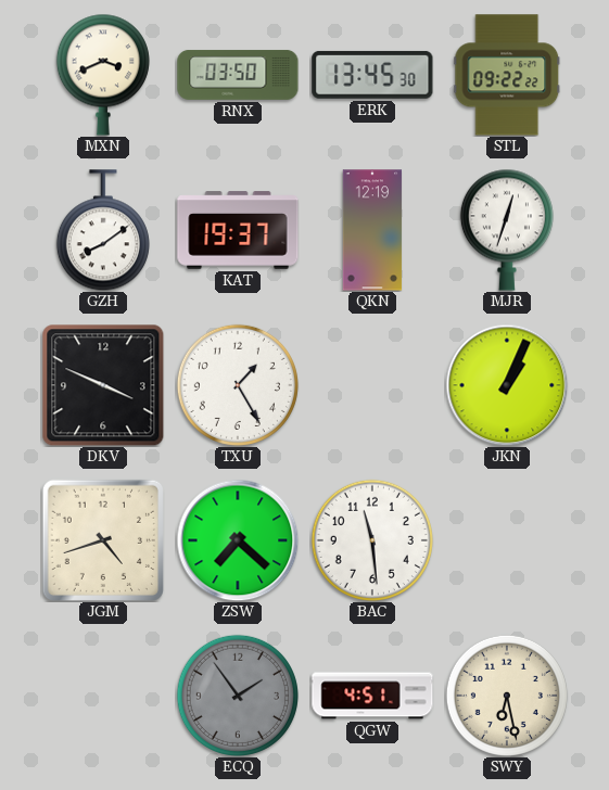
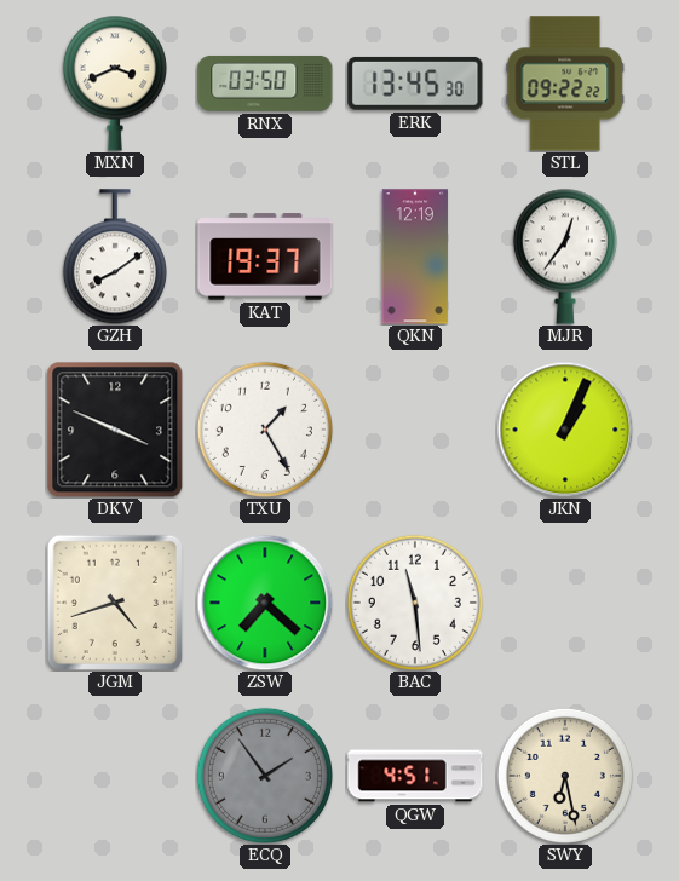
MJR: 12:33 -> 12:36
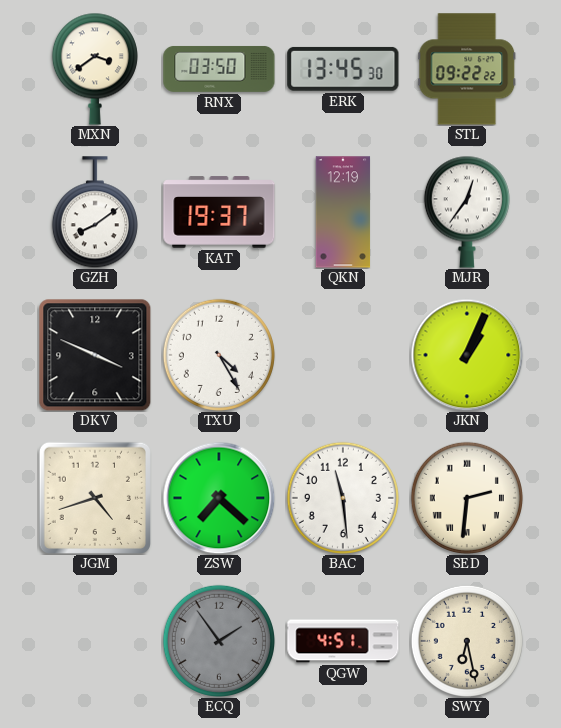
MXN: 3:41 -> 3:39
TXU: 1:25 -> 4:25
SED: none -> 2:31
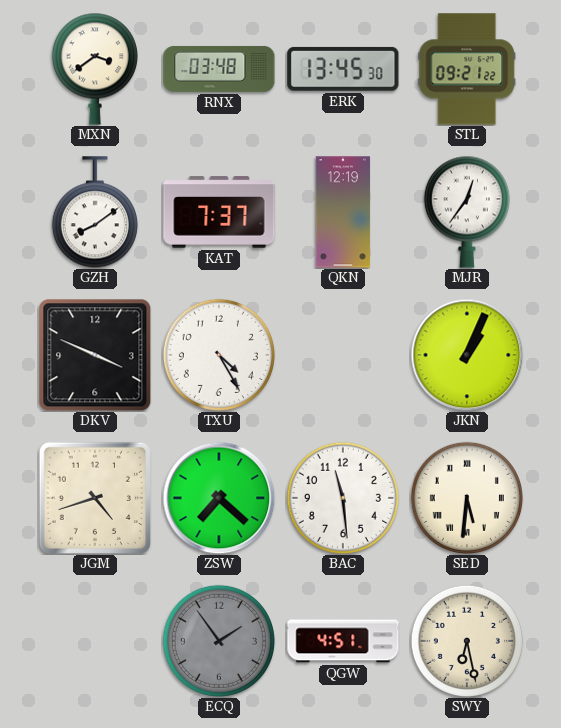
RNX: 03:50 -> 03:48
STL: 09:22 -> 09:21
KAT: 19:37 -> 7:37
SED: 2:31 -> 5:31
